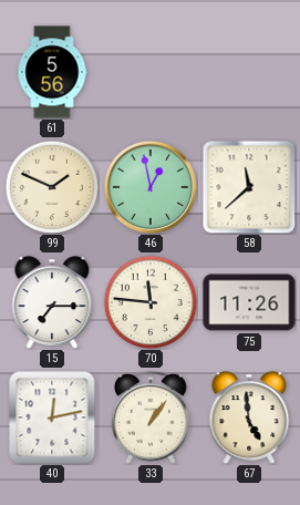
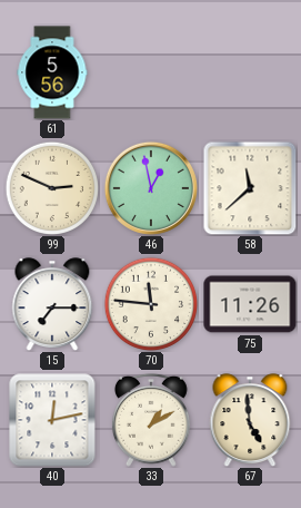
99: 1:49 -> 2:49
33: 1:06 -> 1:10
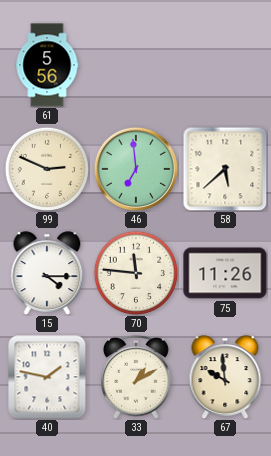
46: 12:58 -> 6:59
58: 11:38 -> 5:38
15: 7:15 -> 4:15
40: 12:13 -> 1:47
67: 4:59 -> 9:59
